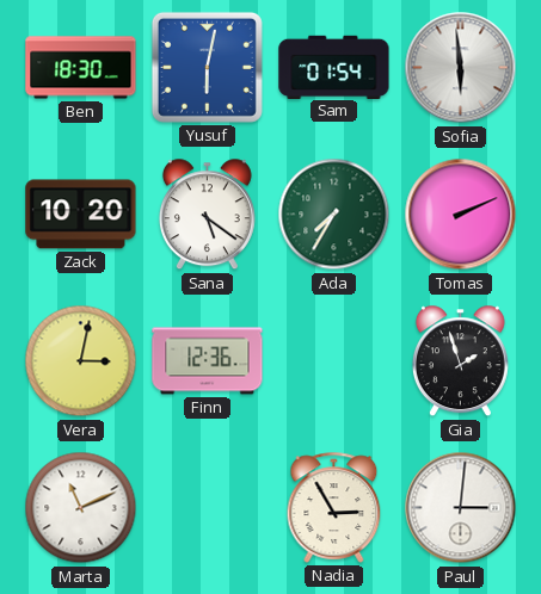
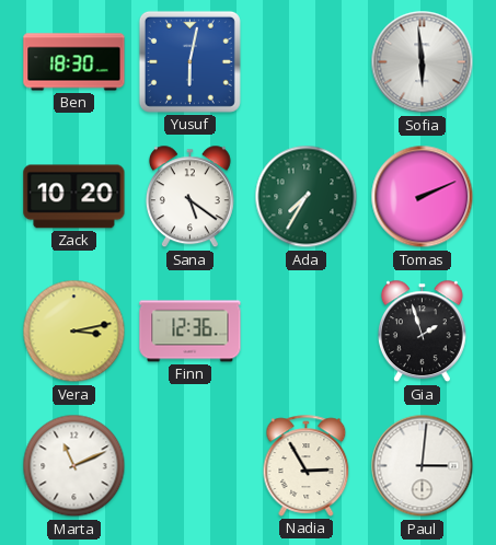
Sam: 01:54 -> none
Vera: 3:02 -> 3:13
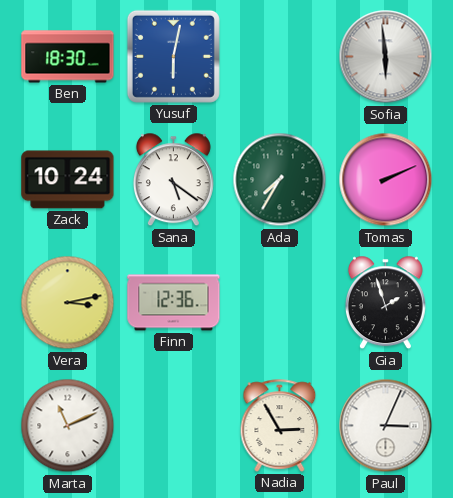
Zack: 10:20 -> 10:24
Paul: 3:01 -> 3:04
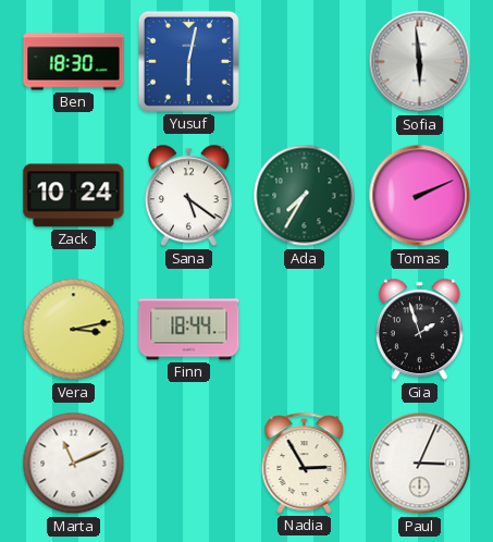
Finn: 12:36 -> 18:44
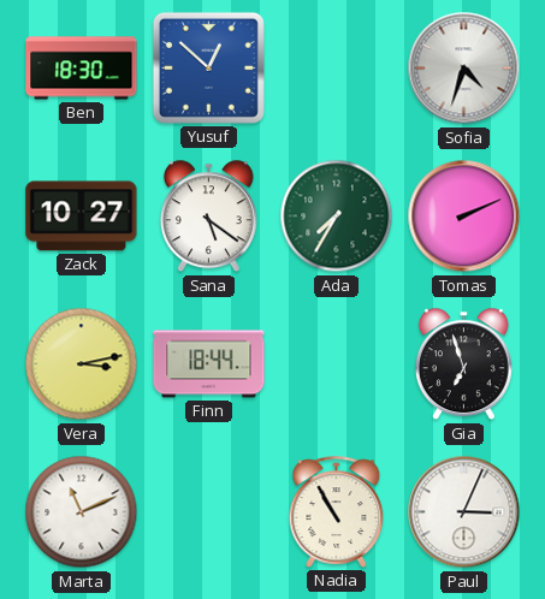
Yusuf: 6:02 -> 12:52
Sofia: 5:59 -> 4:33
Zack: 10:24 -> 10:27
Gia: 1:57 -> 6:57
Nadia: 2:55 -> 10:55
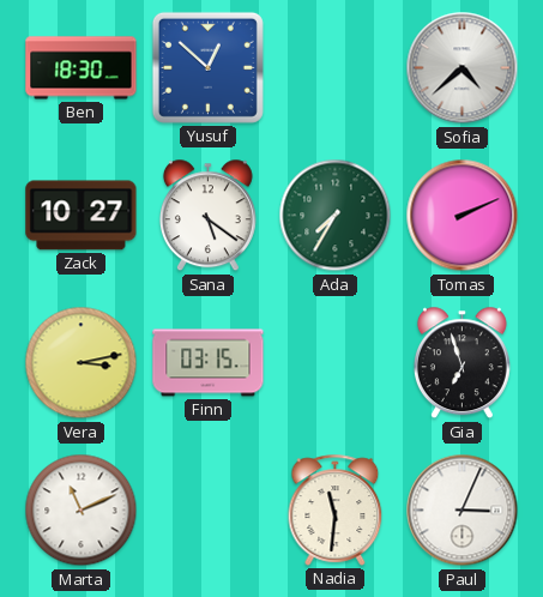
Sofia: 4:33 -> 4:38
Finn: 18:44 -> 03:15
Nadia: 10:55 -> 11:31
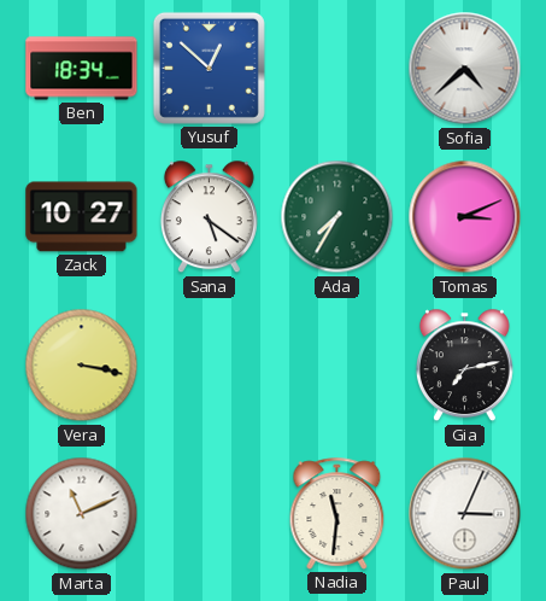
Ben: 18:30 -> 18:34
Tomas: 2:11 -> 3:11
Vera: 3:13 -> 3:17
Finn: 03:15 -> none
Gia: 6:57 -> 7:13
